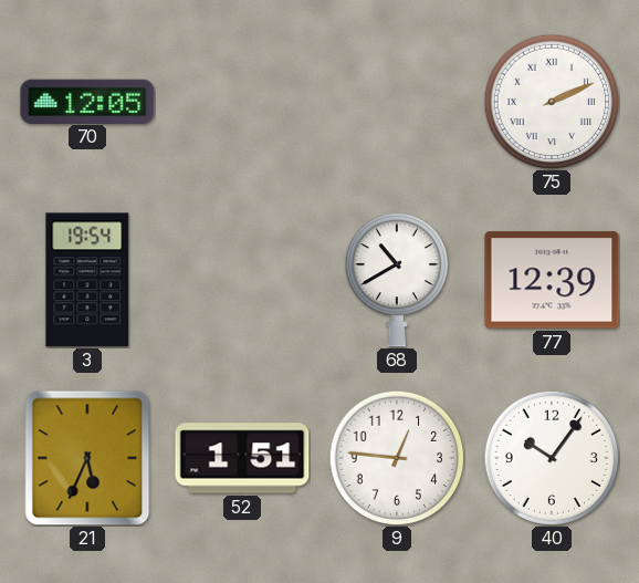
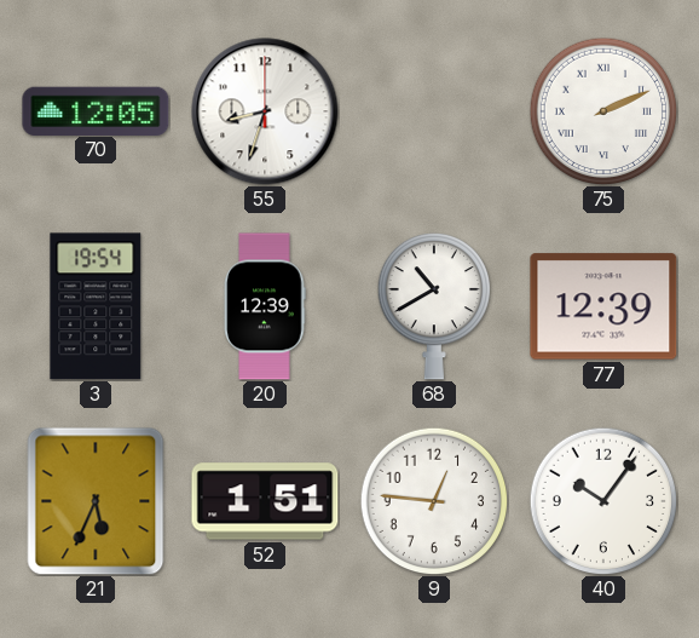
55: none -> 8:33
20: none -> 12:39
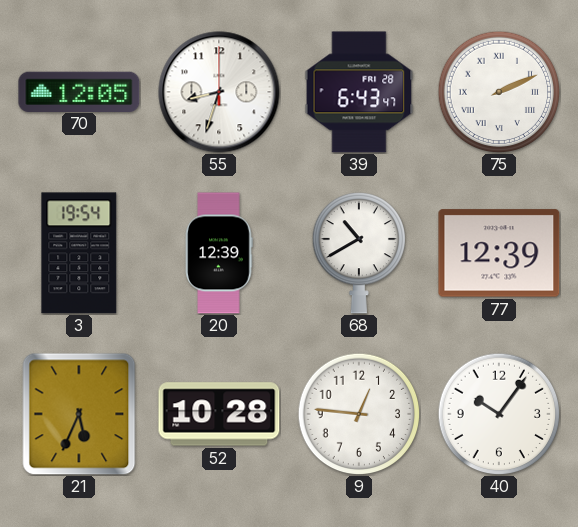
39: none -> 6:43
52: 1:51 -> 10:28
